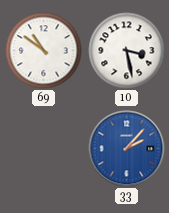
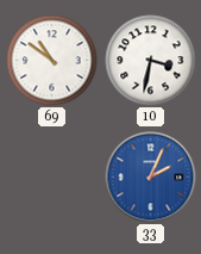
10: 3:28 -> 3:32
33: 2:07 -> 2:04
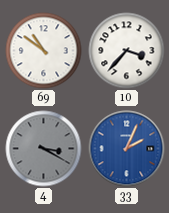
10: 3:32 -> 3:37
4: none -> 3:20
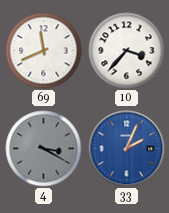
69: 10:51 -> 11:41
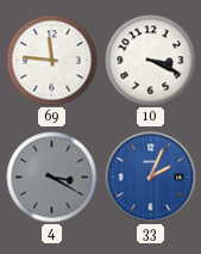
69: 11:41 -> 11:46
10: 3:37 -> 3:19
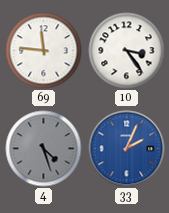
10: 3:19 -> 3:24
4: 3:20 -> 4:27
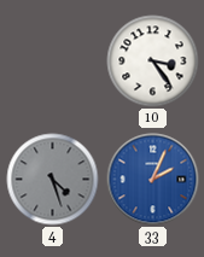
69: 11:46 -> none
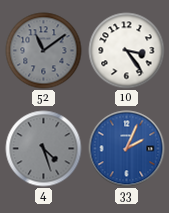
52: none -> 11:09
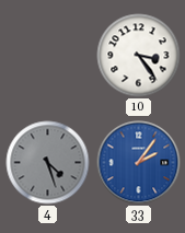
52: 11:09 -> none
33: 2:04 -> 2:06
